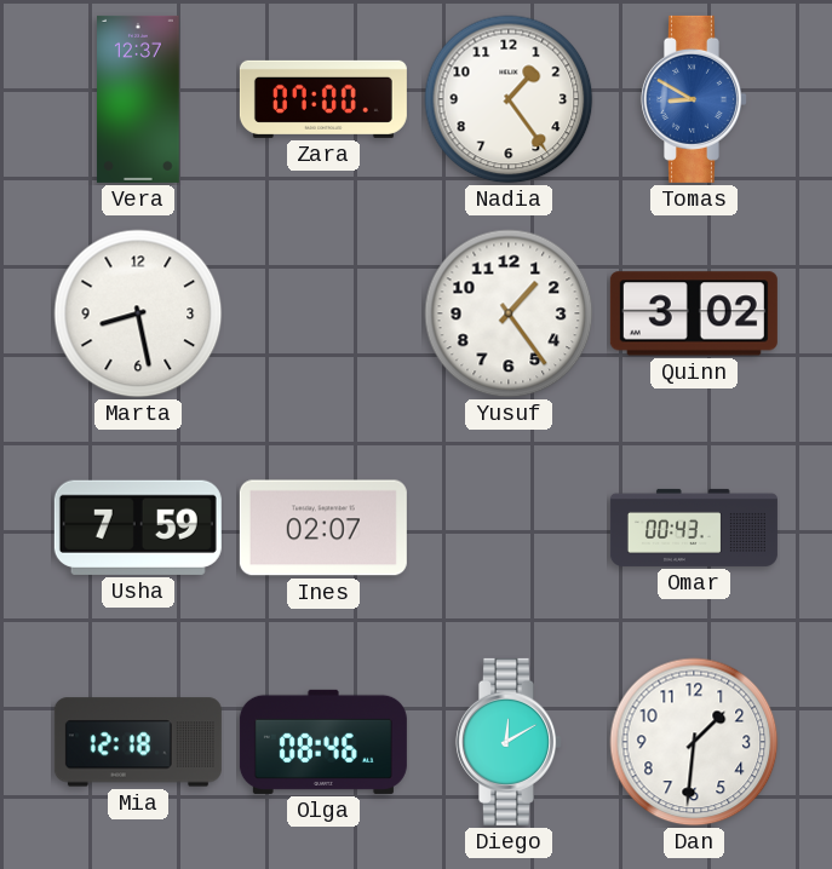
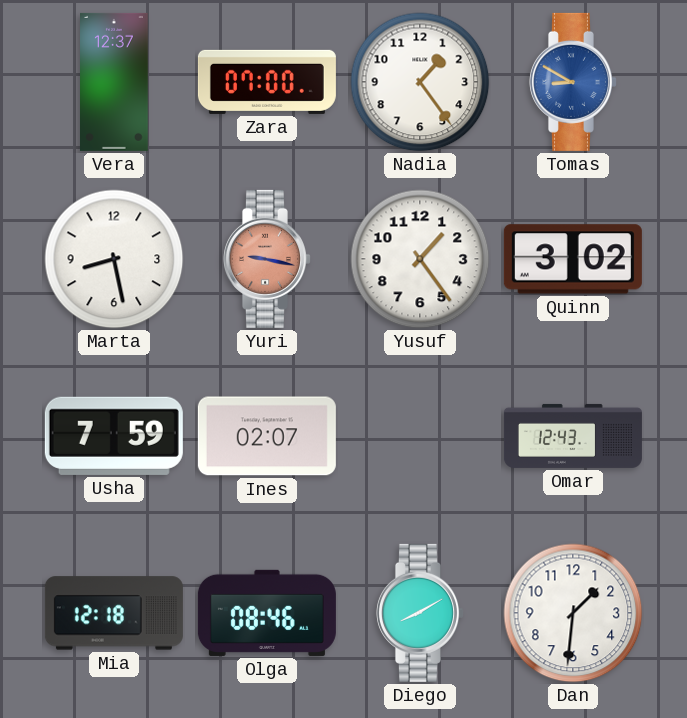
Yuri: none -> 9:17
Omar: 00:43 -> 12:43
Diego: 12:10 -> 8:10
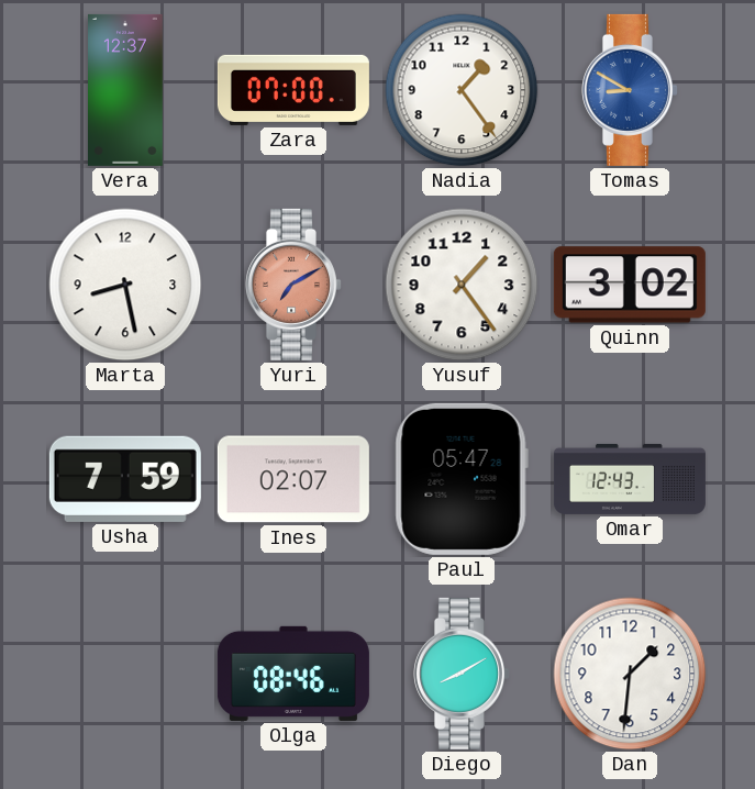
Yuri: 9:17 -> 7:10
Paul: none -> 05:47
Mia: 12:18 -> none
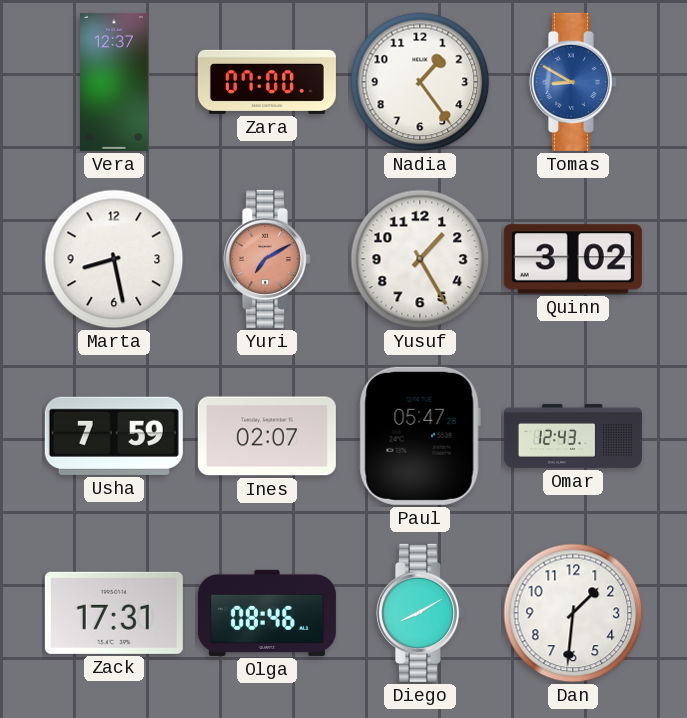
Yusuf: 1:24 -> 1:25
Zack: none -> 17:31
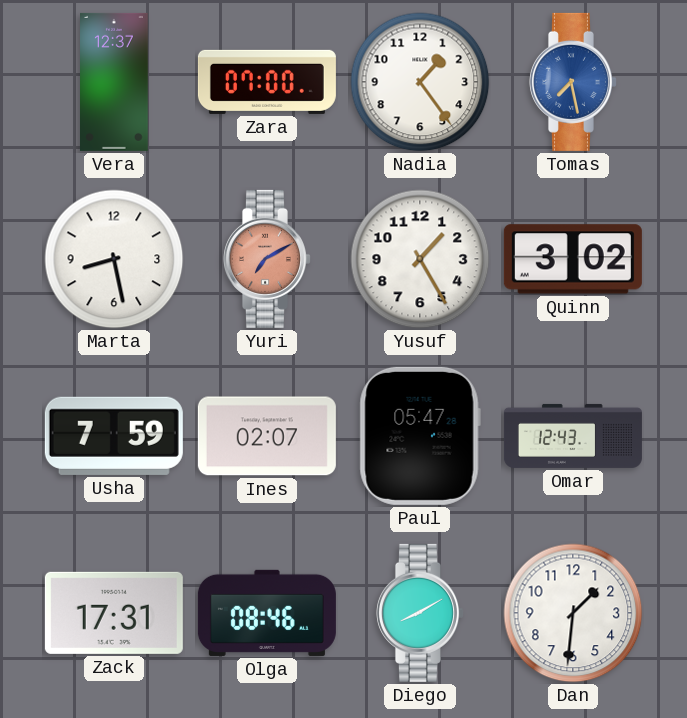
Tomas: 8:50 -> 7:28
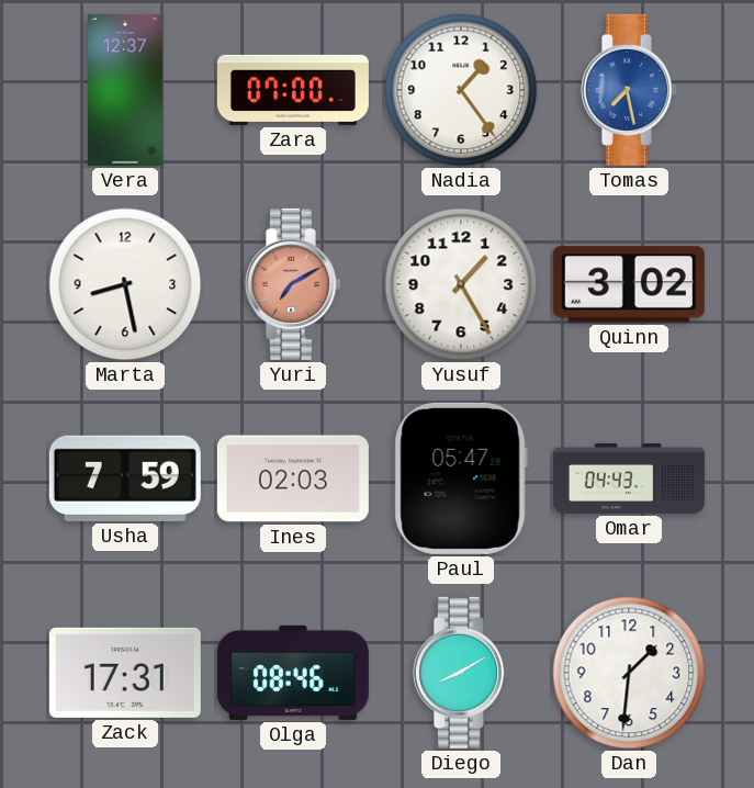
Ines: 02:07 -> 02:03
Omar: 12:43 -> 04:43
